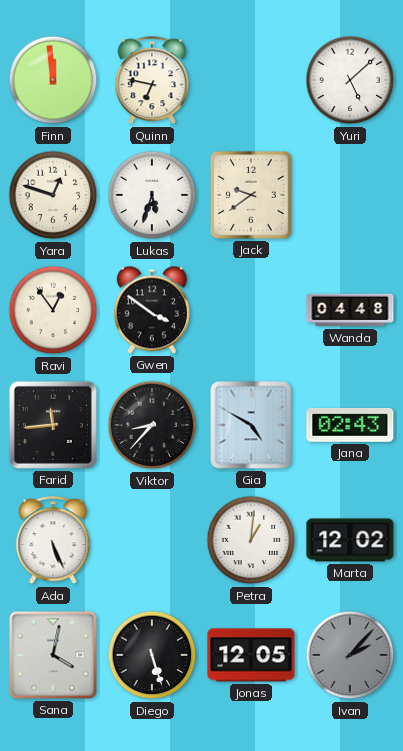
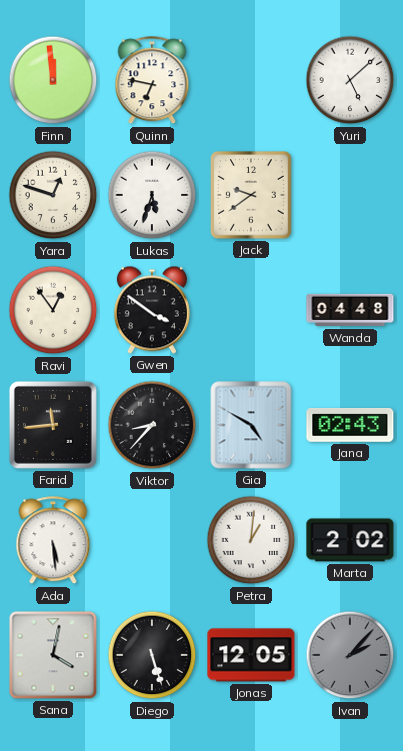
Ada: 5:26 -> 5:29
Marta: 12:02 -> 2:02
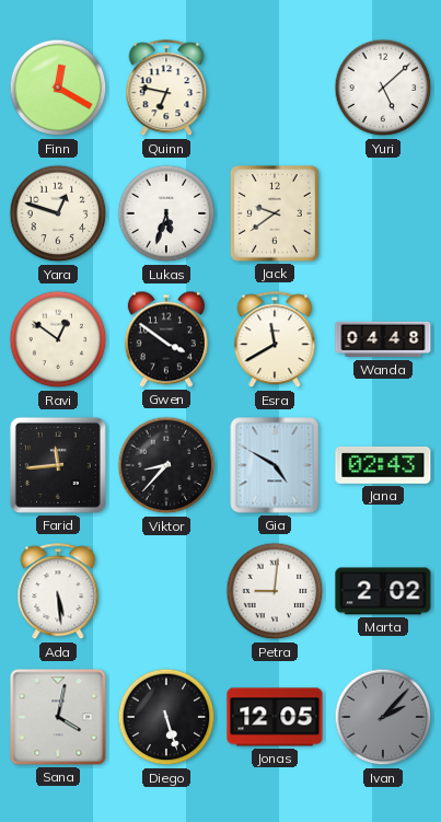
Finn: 11:59 -> 12:20
Ravi: 12:54 -> 12:51
Esra: none -> 11:40
Petra: 1:01 -> 9:01
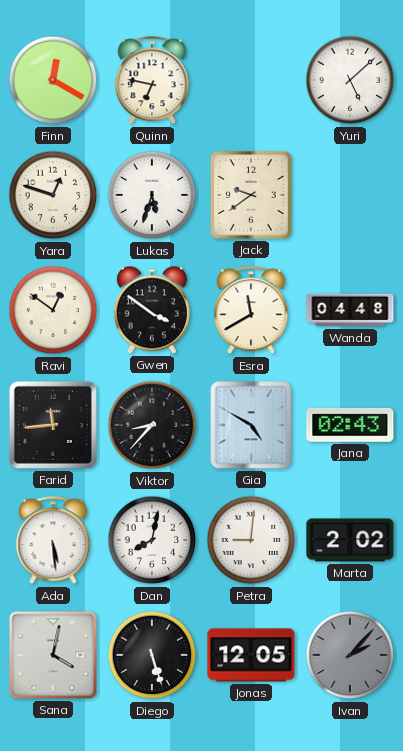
Dan: none -> 8:02
